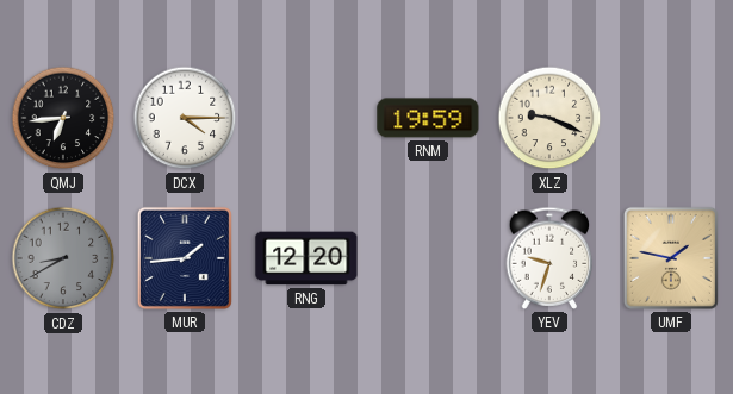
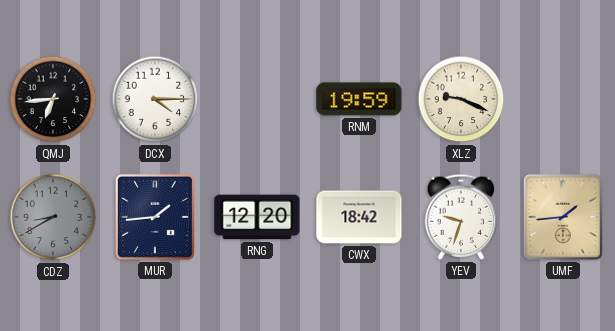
CWX: none -> 18:42
UMF: 1:47 -> 1:44
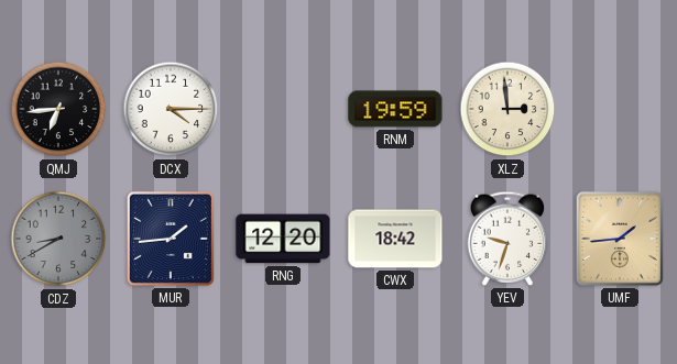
XLZ: 9:19 -> 2:59
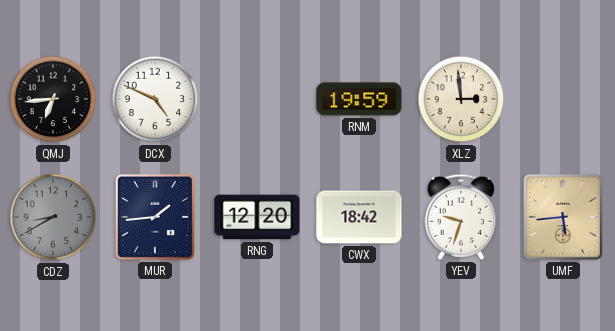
DCX: 4:15 -> 4:49
UMF: 1:44 -> 5:44
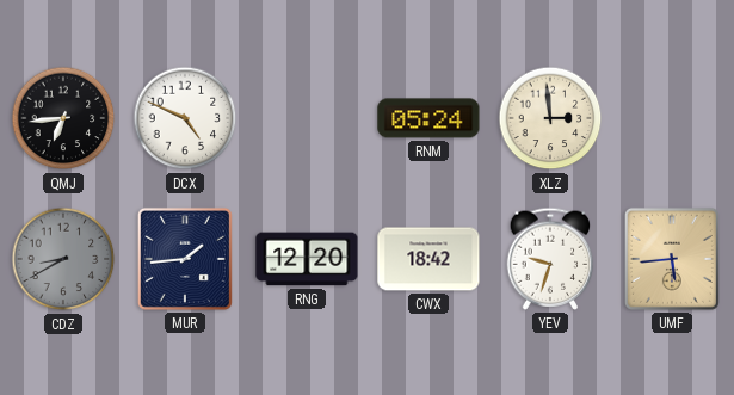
RNM: 19:59 -> 05:24
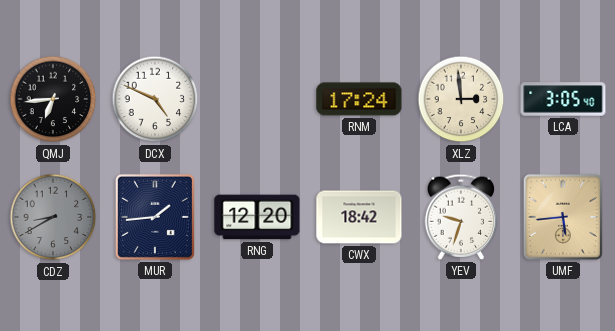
RNM: 05:24 -> 17:24
LCA: none -> 3:05
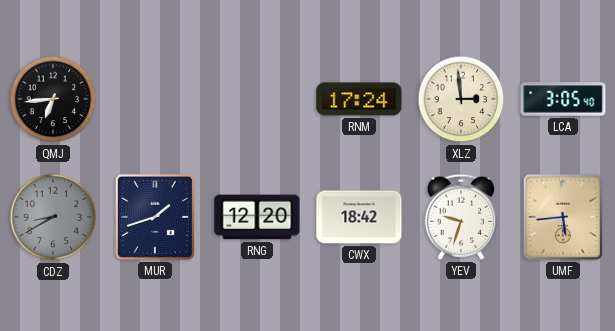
DCX: 4:49 -> none
MUR: 1:44 -> 1:42
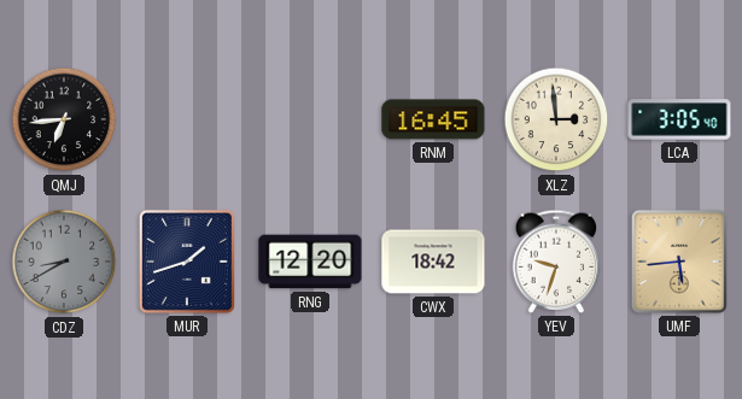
RNM: 17:24 -> 16:45
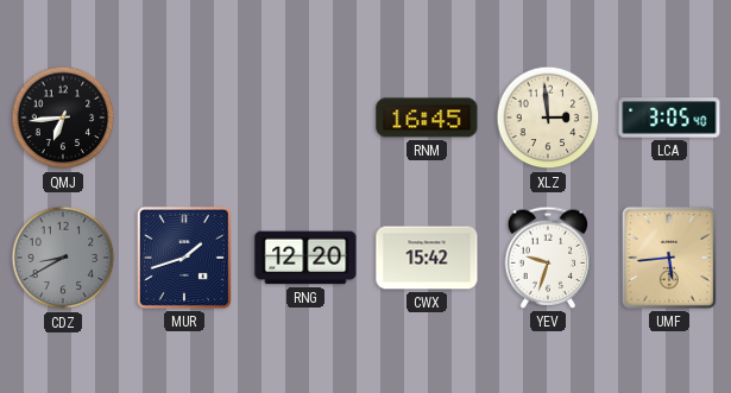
CWX: 18:42 -> 15:42
